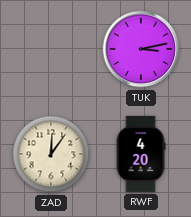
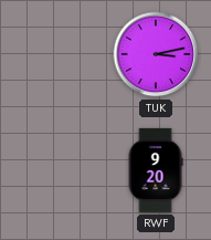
ZAD: 12:06 -> none
RWF: 4:20 -> 9:20
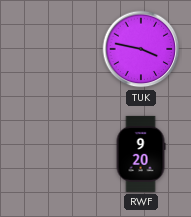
TUK: 3:13 -> 3:47
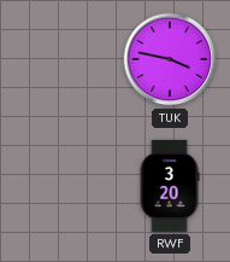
RWF: 9:20 -> 3:20
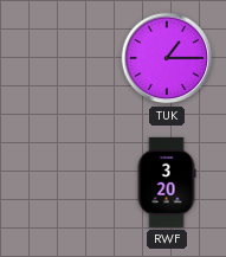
TUK: 3:47 -> 1:15
